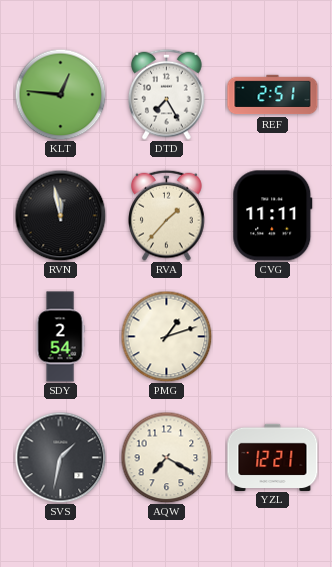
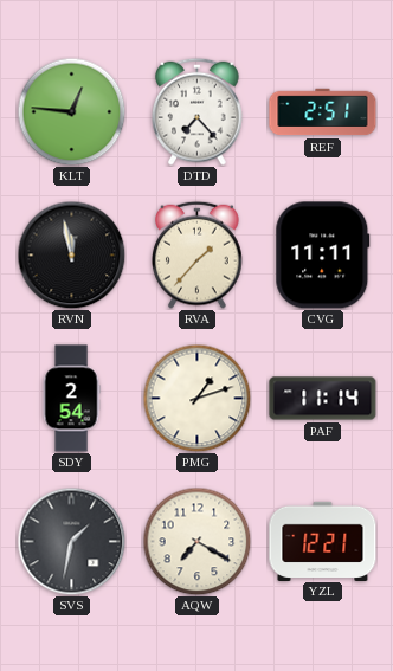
DTD: 7:25 -> 7:23
PAF: none -> 11:14
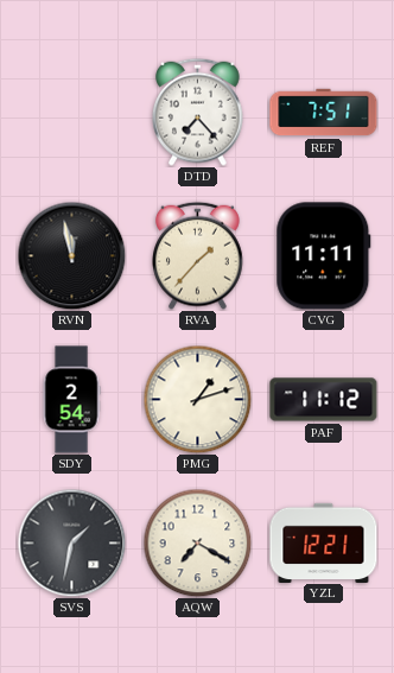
KLT: 12:46 -> none
REF: 2:51 -> 7:51
PAF: 11:14 -> 11:12
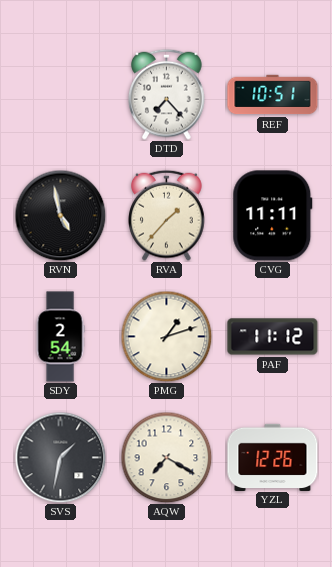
REF: 7:51 -> 10:51
RVN: 11:58 -> 4:58
YZL: 12:21 -> 12:26
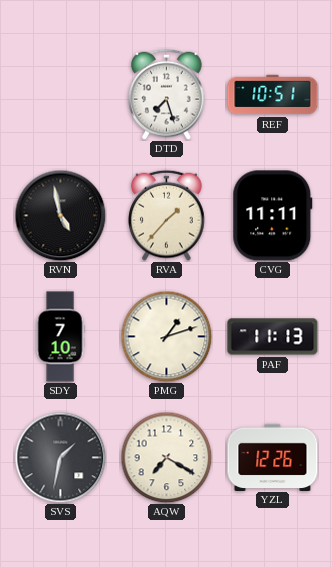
DTD: 7:23 -> 7:27
SDY: 2:54 -> 7:10
PAF: 11:12 -> 11:13
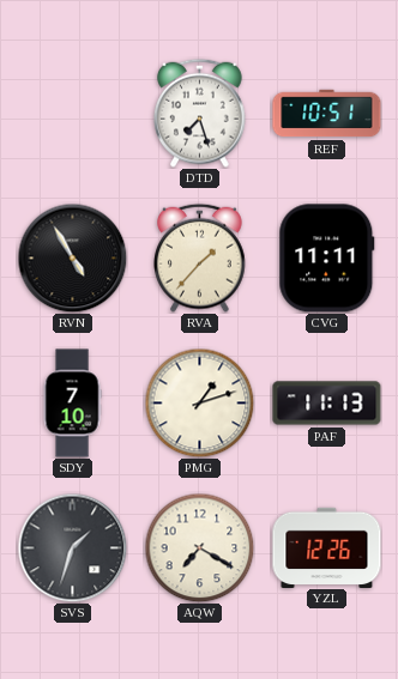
RVN: 4:58 -> 4:55
SVS: 1:32 -> 1:33
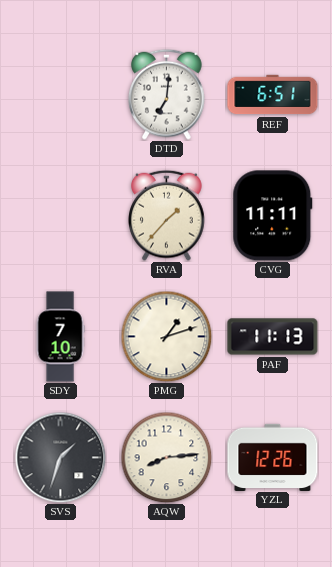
DTD: 7:27 -> 7:01
REF: 10:51 -> 6:51
RVN: 4:55 -> none
AQW: 7:20 -> 8:14
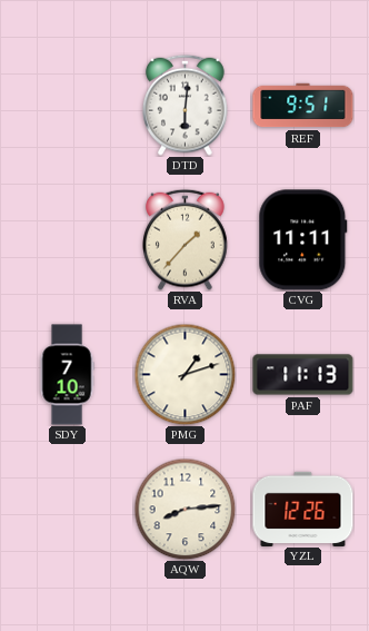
DTD: 7:01 -> 6:01
REF: 6:51 -> 9:51
SVS: 1:33 -> none
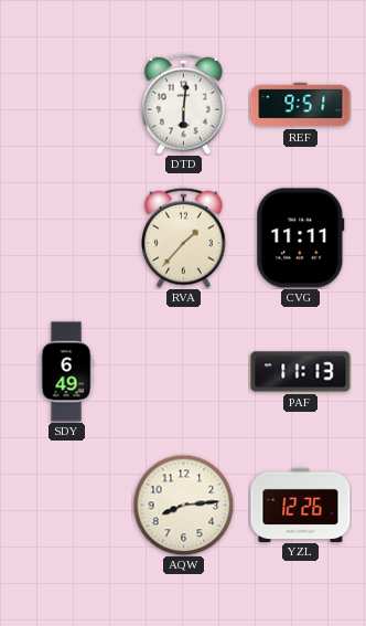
SDY: 7:10 -> 6:49
PMG: 1:12 -> none
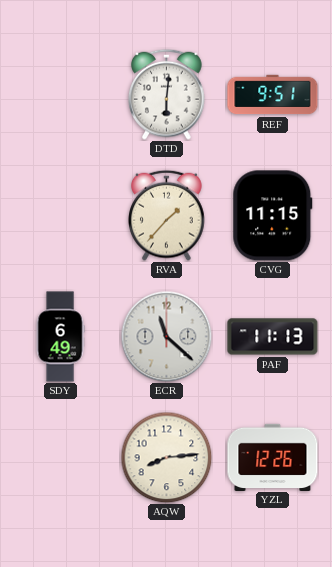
CVG: 11:11 -> 11:15
ECR: none -> 11:22
